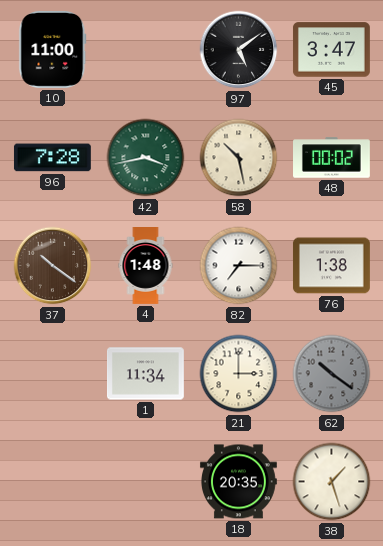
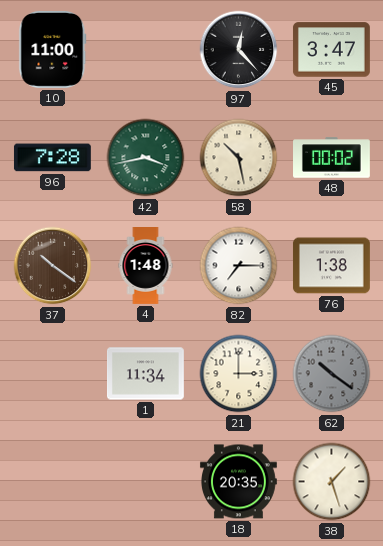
97: 5:09 -> 12:23
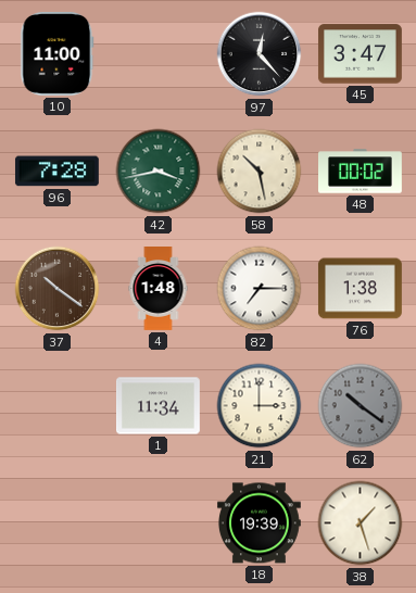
18: 20:35 -> 19:39
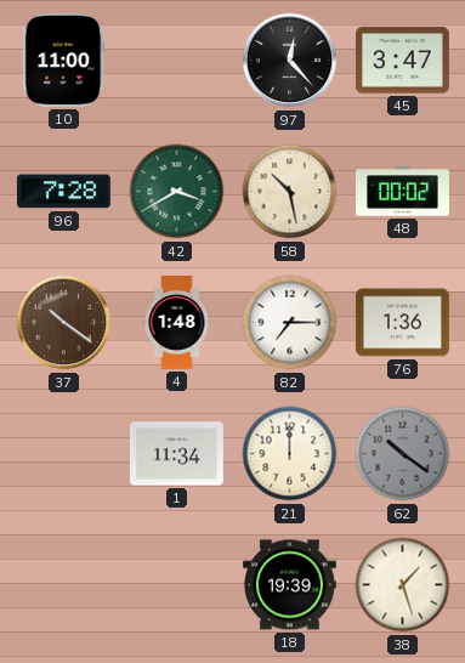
42: 3:43 -> 3:40
76: 1:38 -> 1:36
21: 3:00 -> 12:00
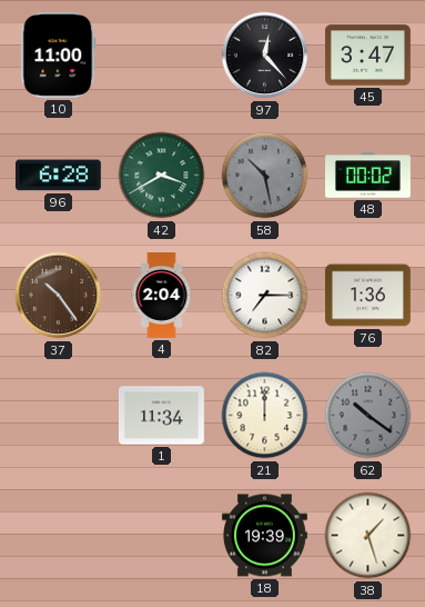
96: 7:28 -> 6:28
58 dial: cream -> grey
37: 10:21 -> 10:24
4: 1:48 -> 2:04
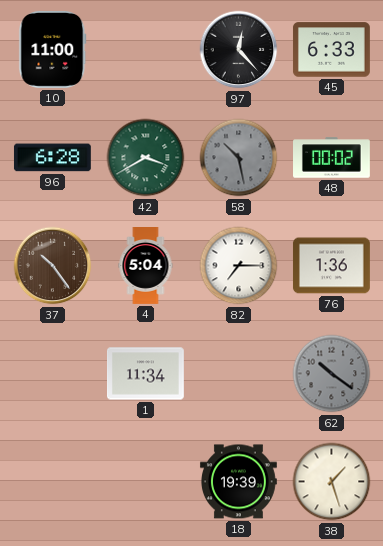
45: 3:47 -> 6:33
4: 2:04 -> 5:04
21: 12:00 -> none
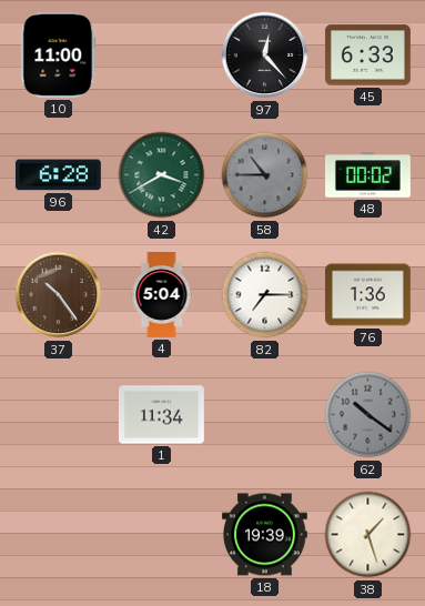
58: 10:28 -> 10:45
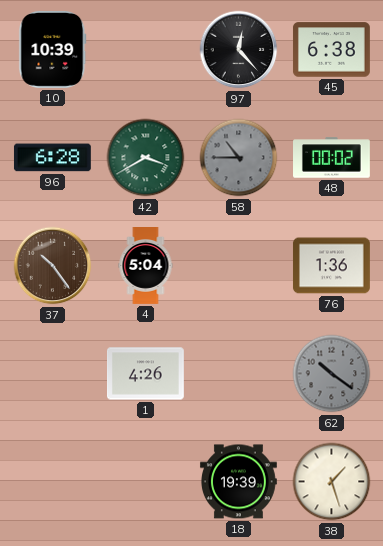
10: 11:00 -> 10:39
45: 6:33 -> 6:38
82: 7:15 -> none
1: 11:34 -> 4:26
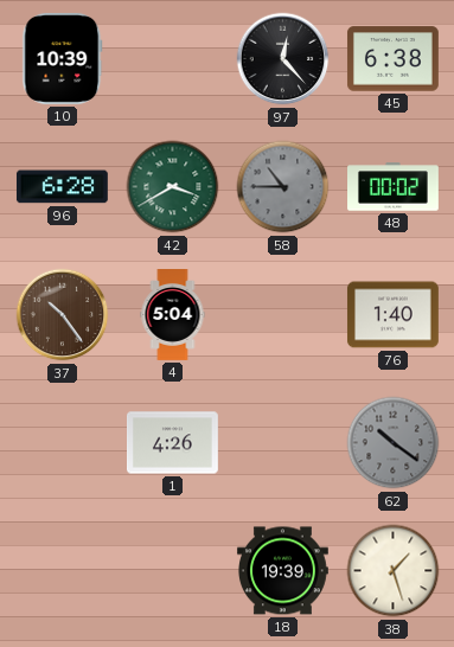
76: 1:36 -> 1:40
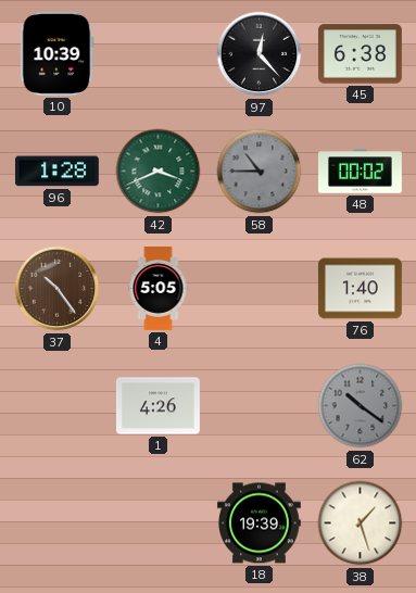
96: 6:28 -> 1:28
42: 3:40 -> 3:41
4: 5:04 -> 5:05
